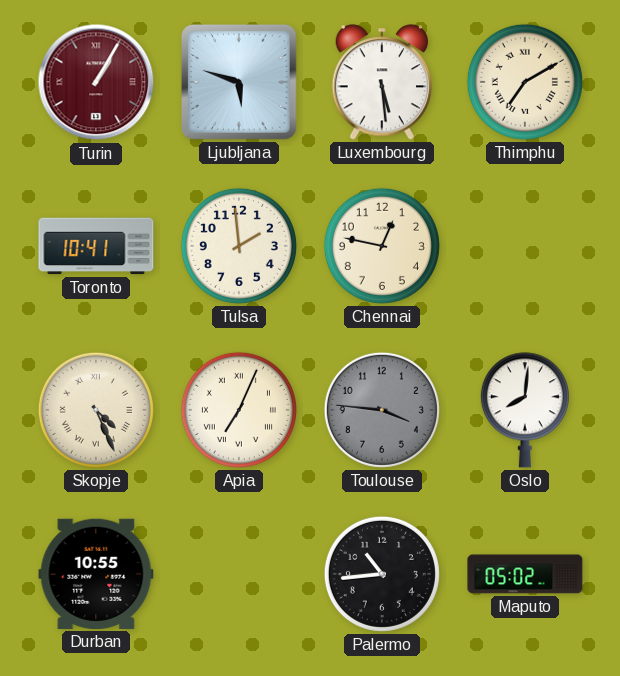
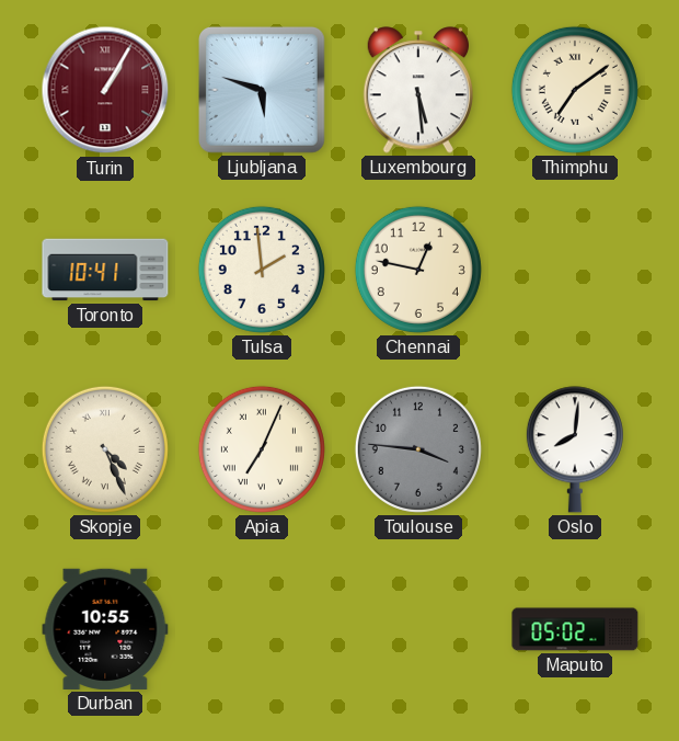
Thimphu: 7:10 -> 7:09
Palermo: 10:44 -> none
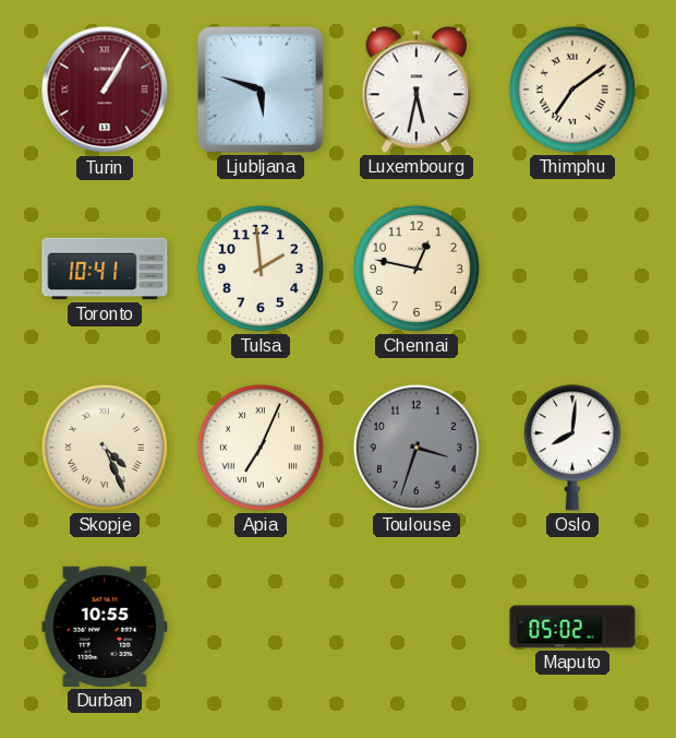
Luxembourg: 5:29 -> 5:32
Toulouse: 3:46 -> 3:33
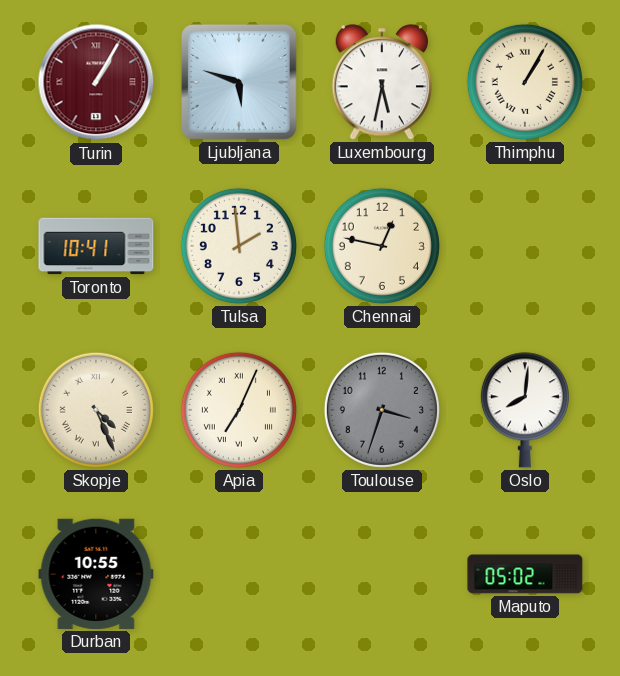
Thimphu: 7:09 -> 1:05
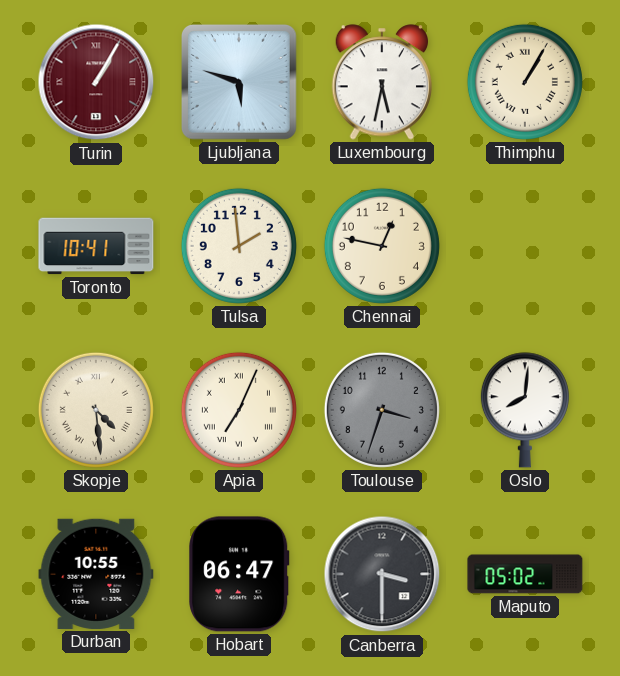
Skopje: 4:26 -> 4:29
Hobart: none -> 06:47
Canberra: none -> 3:30
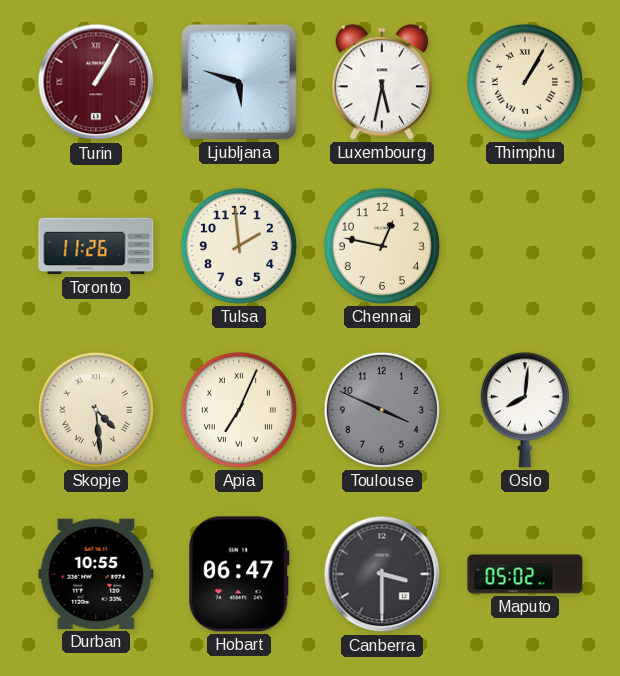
Toronto: 10:41 -> 11:26
Toulouse: 3:33 -> 3:49
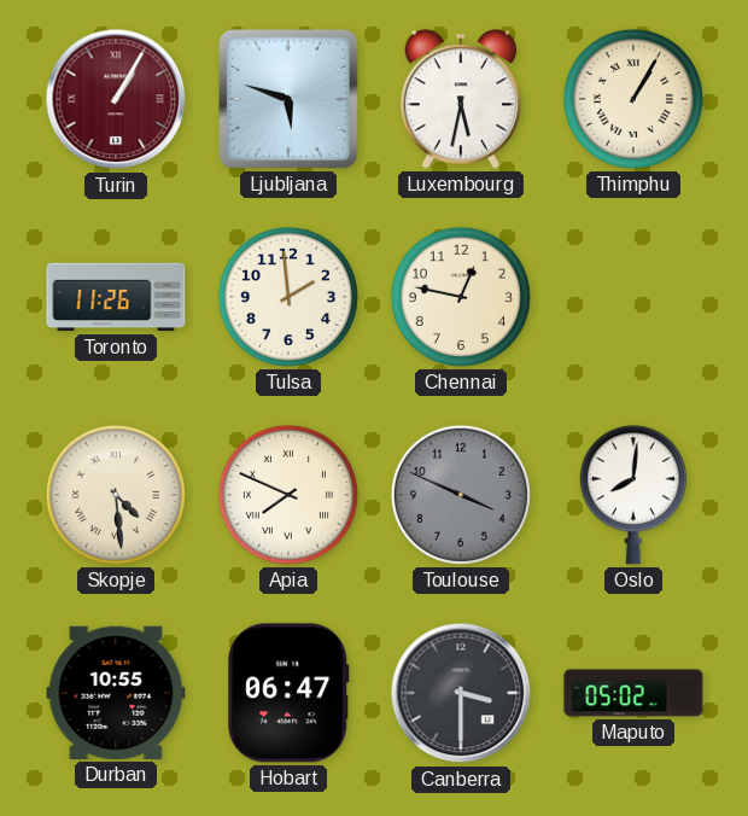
Apia: 7:04 -> 7:49
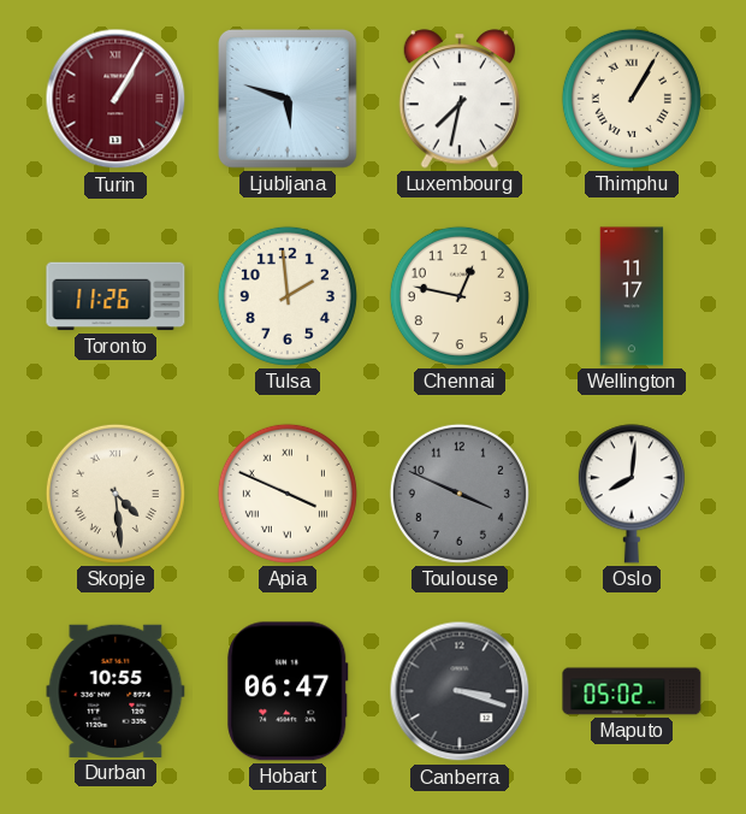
Luxembourg: 5:32 -> 7:32
Wellington: none -> 11:17
Apia: 7:49 -> 3:49
Canberra: 3:30 -> 3:18
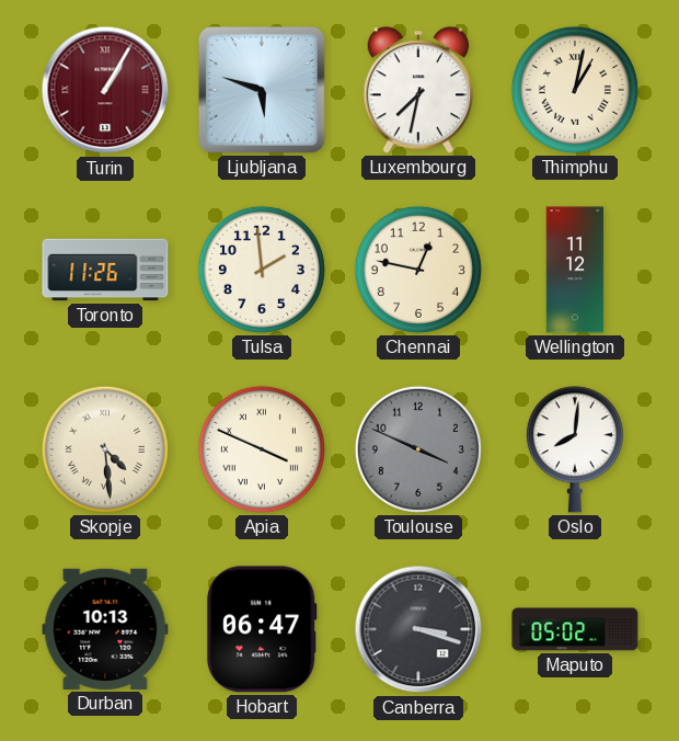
Thimphu: 1:05 -> 1:02
Wellington: 11:17 -> 11:12
Durban: 10:55 -> 10:13
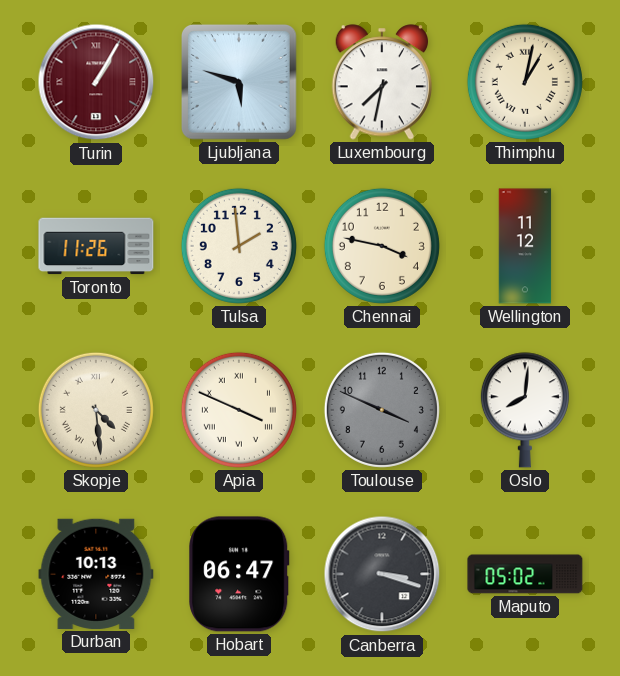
Chennai: 12:47 -> 3:47
